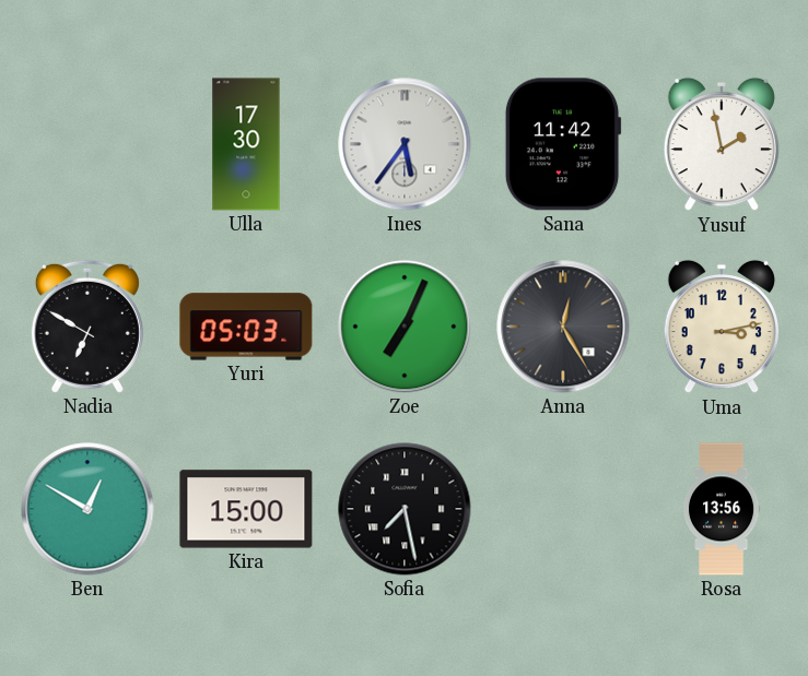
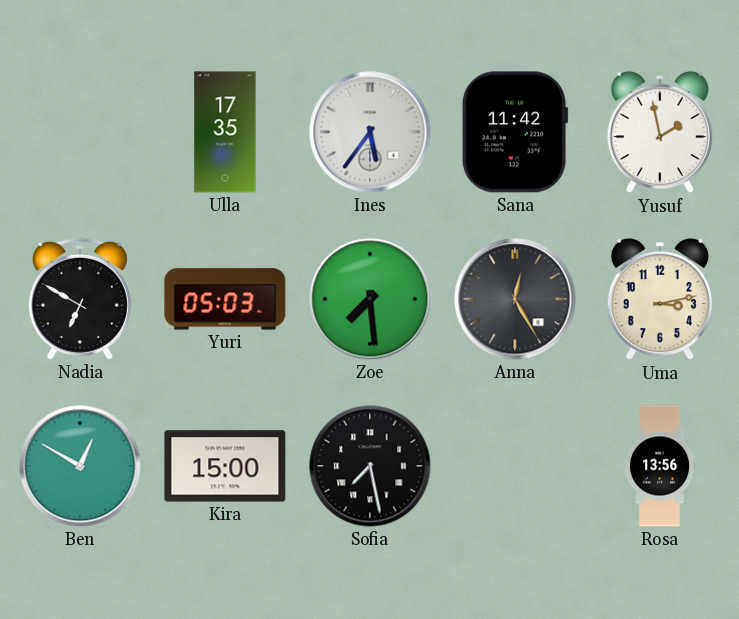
Ulla: 17:30 -> 17:35
Zoe: 7:04 -> 7:29
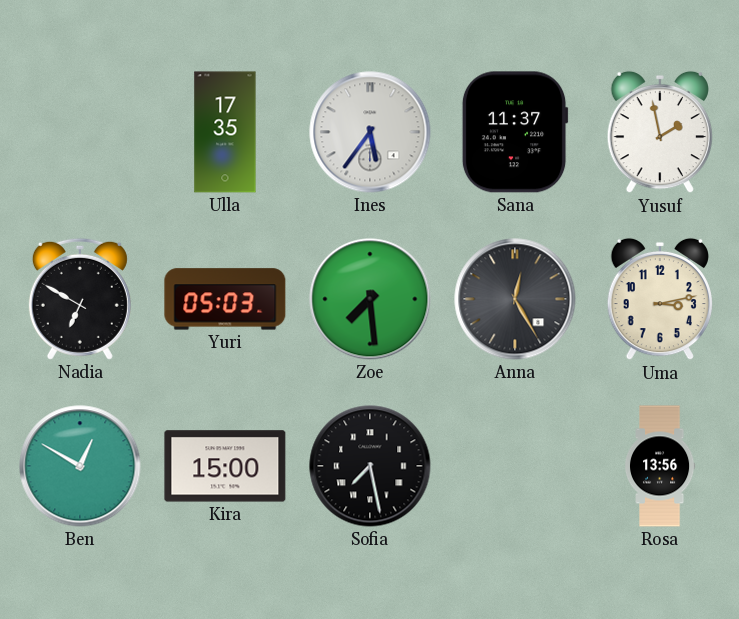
Sana: 11:42 -> 11:37
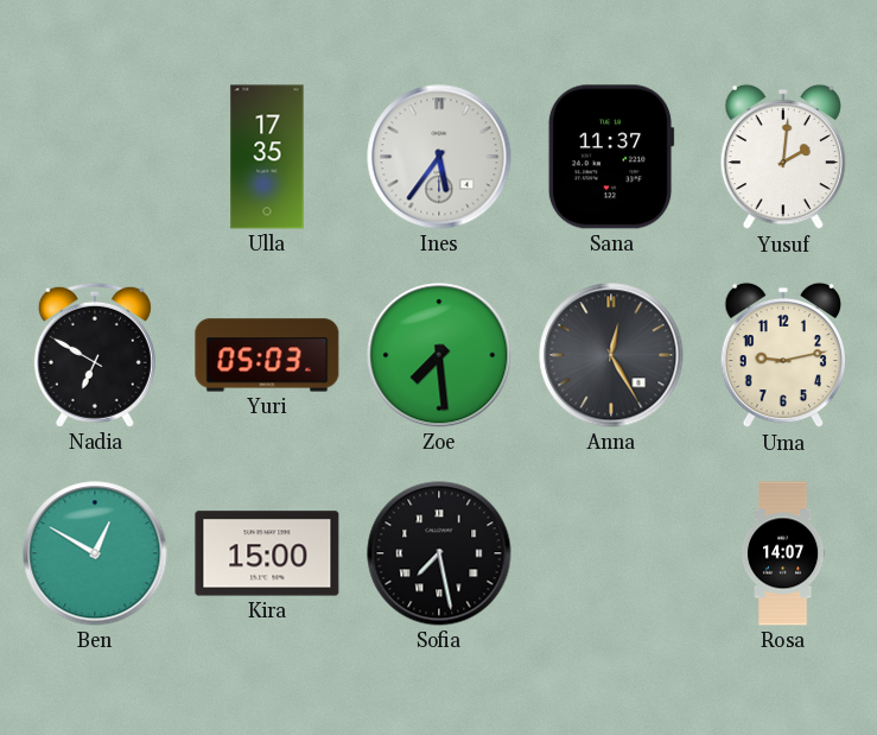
Yusuf: 1:58 -> 2:01
Uma: 3:13 -> 9:13
Rosa: 13:56 -> 14:07
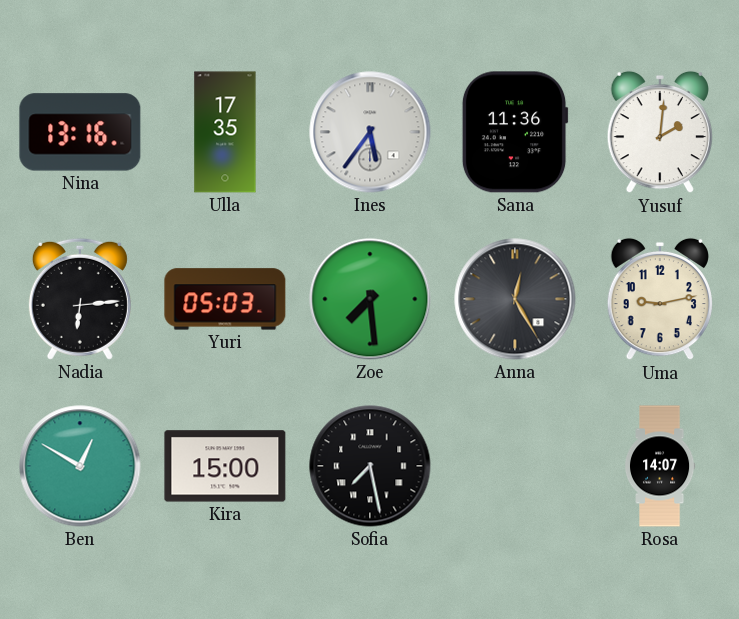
Nina: none -> 13:16
Sana: 11:37 -> 11:36
Nadia: 6:50 -> 6:14
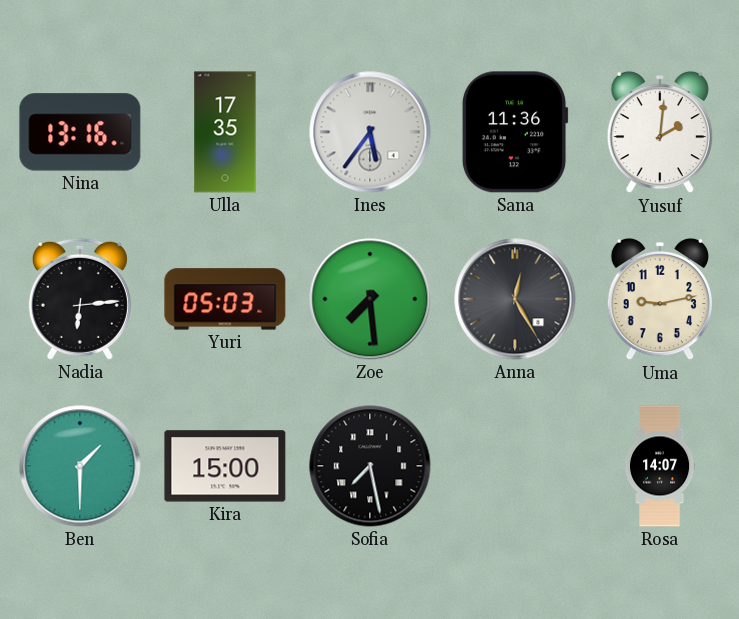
Ben: 12:50 -> 1:30
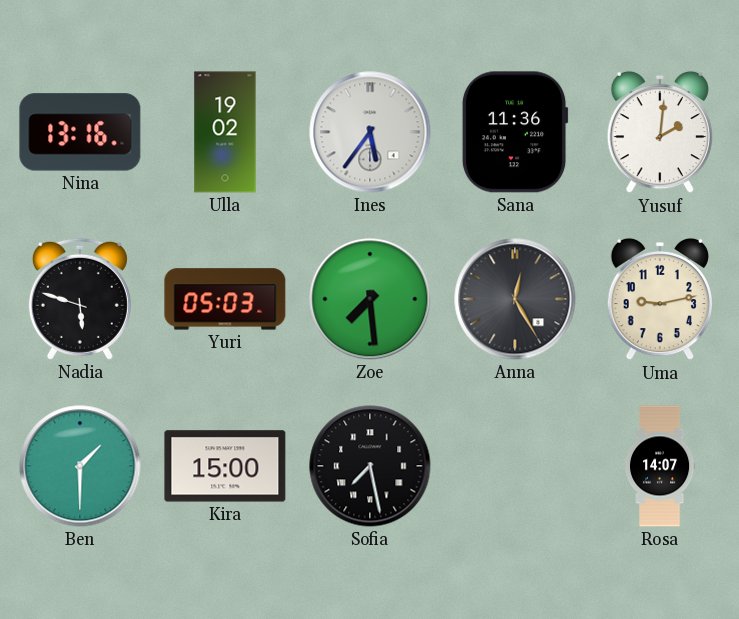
Ulla: 17:35 -> 19:02
Nadia: 6:14 -> 5:48
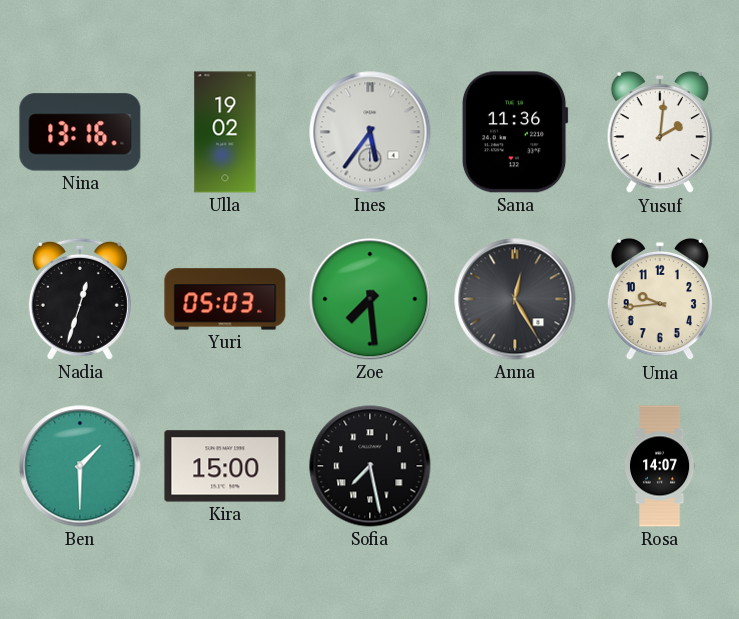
Nadia: 5:48 -> 12:33
Uma: 9:13 -> 9:44
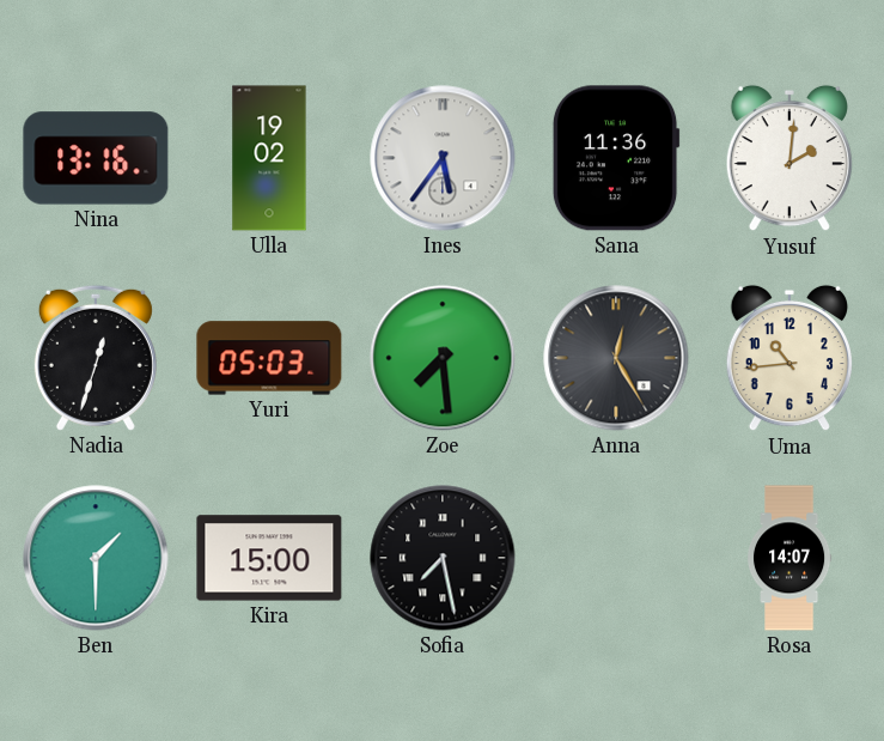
Uma: 9:44 -> 10:44
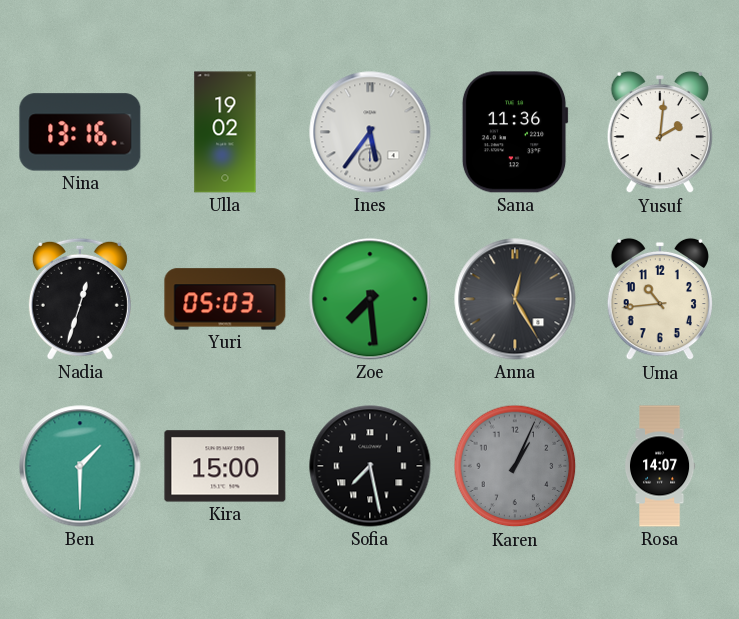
Karen: none -> 1:04
